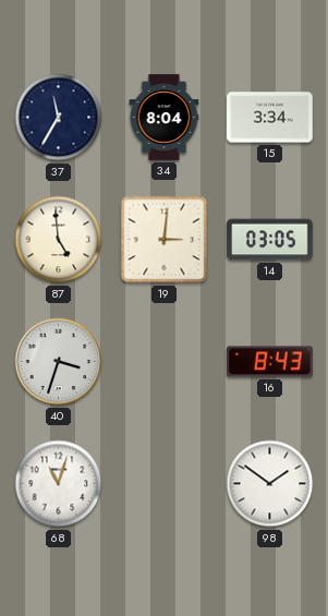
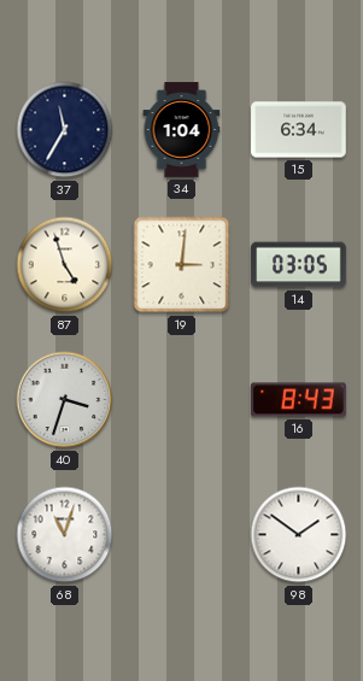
34: 8:04 -> 1:04
15: 3:34 -> 6:34
87: 4:59 -> 4:57
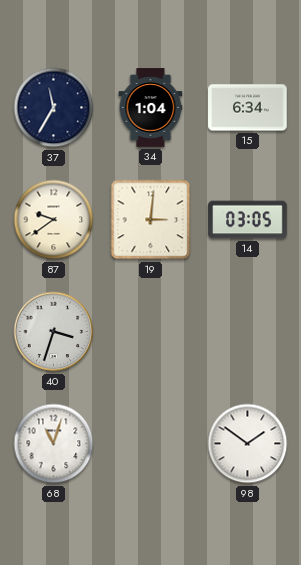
87: 4:57 -> 9:39
16: 8:43 -> none
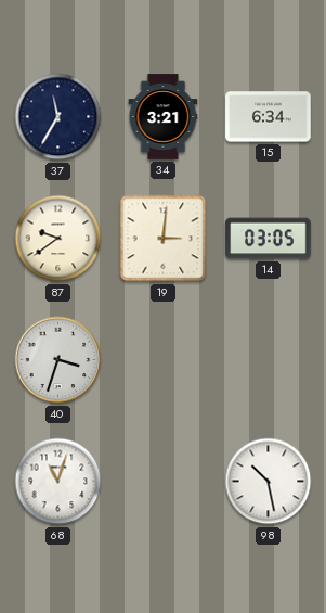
34: 1:04 -> 3:21
98: 1:51 -> 10:28
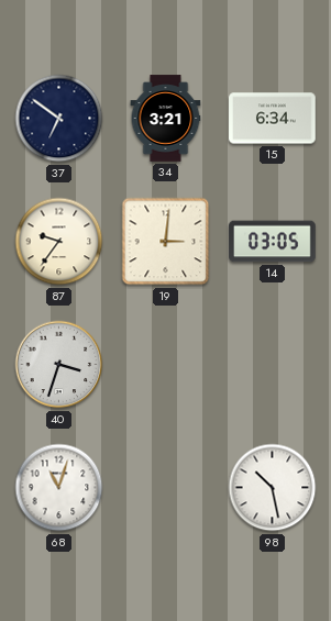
37: 11:35 -> 6:51
87: 9:39 -> 9:36
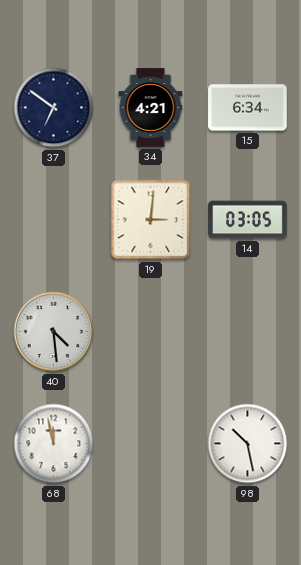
34: 3:21 -> 4:21
87: 9:36 -> none
40: 3:33 -> 4:29
68: 11:03 -> 11:58
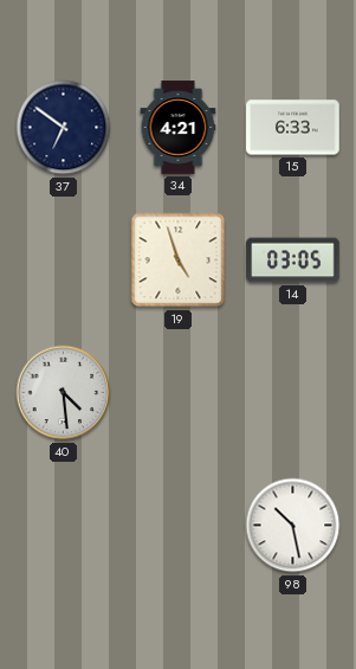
15: 6:34 -> 6:33
19: 3:01 -> 4:57
68: 11:58 -> none
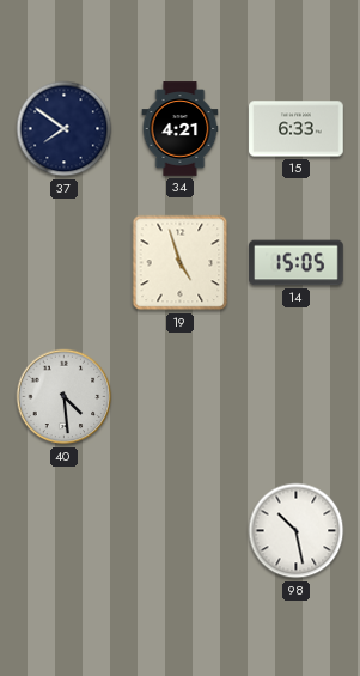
37: 6:51 -> 7:51
14: 03:05 -> 15:05
